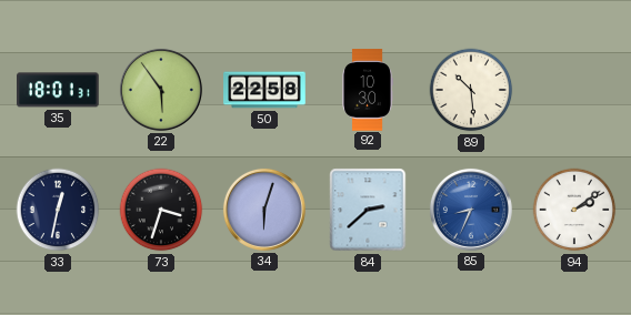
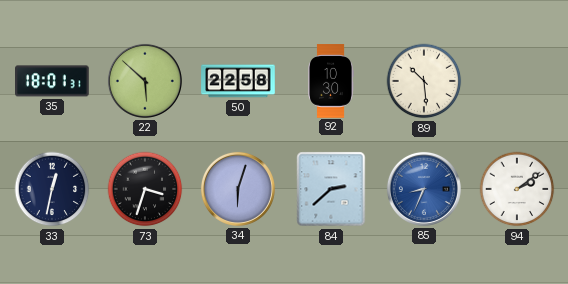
22: 5:54 -> 5:52
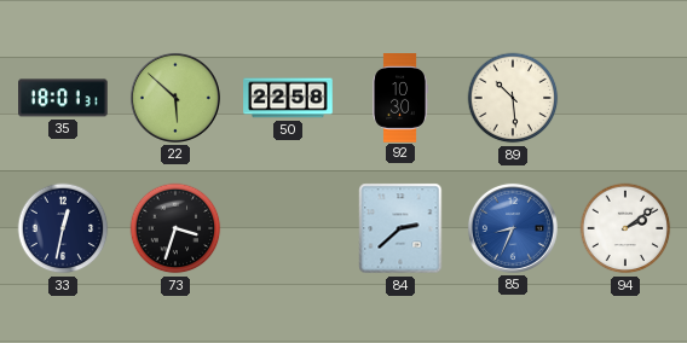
34: 6:03 -> none
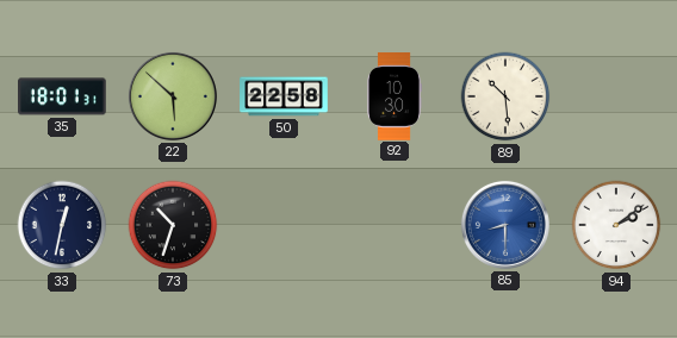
73: 3:33 -> 10:33
84: 2:38 -> none
85: 8:34 -> 8:30
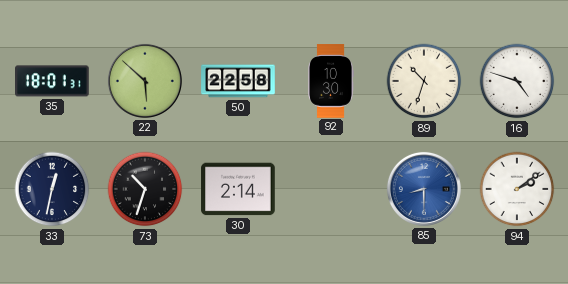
89: 10:29 -> 10:33
16: none -> 4:48
30: none -> 2:14
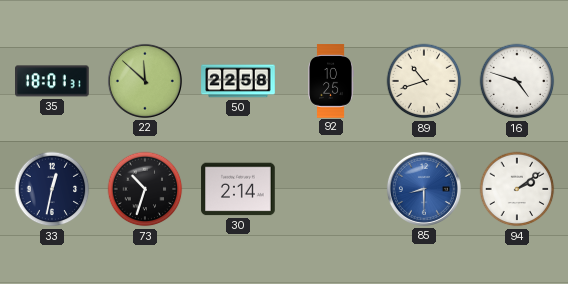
22: 5:52 -> 11:52
92: 10:30 -> 10:25
89: 10:33 -> 10:42
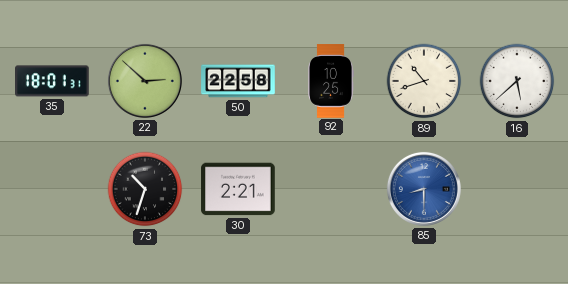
22: 11:52 -> 2:52
16: 4:48 -> 5:38
33: 12:32 -> none
30: 2:14 -> 2:21
94: 2:09 -> none
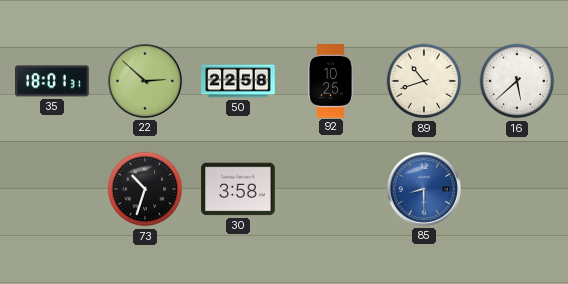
30: 2:21 -> 3:58
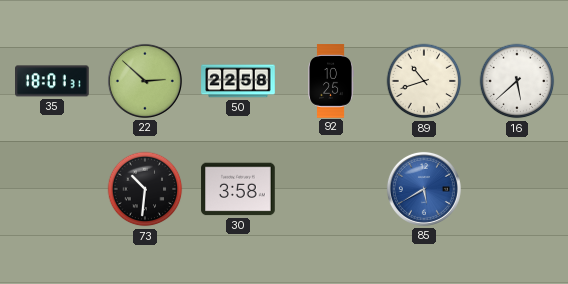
73: 10:33 -> 10:31
85: 8:30 -> 5:40
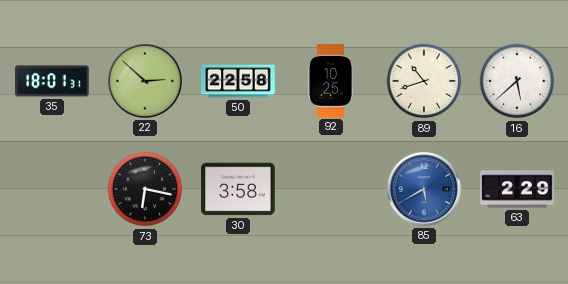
73: 10:31 -> 6:17
63: none -> 2:29
